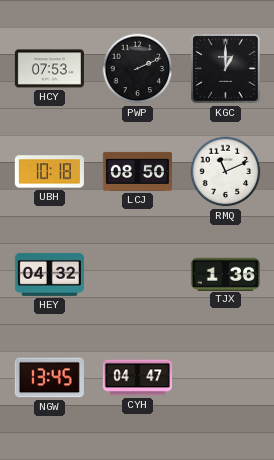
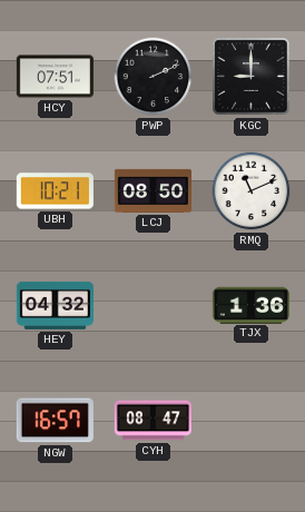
HCY: 07:53 -> 07:51
KGC: 1:00 -> 9:00
UBH: 10:18 -> 10:21
NGW: 13:45 -> 16:57
CYH: 04:47 -> 08:47
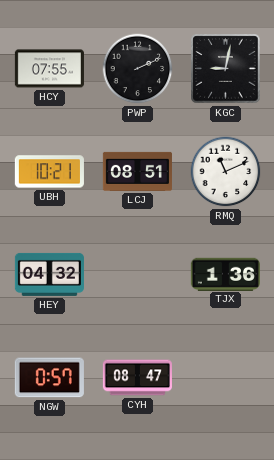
HCY: 07:51 -> 07:55
KGC: 9:00 -> 9:02
LCJ: 08:50 -> 08:51
NGW: 16:57 -> 0:57
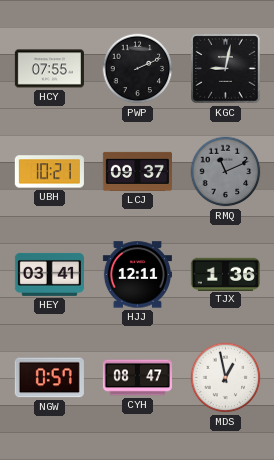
LCJ: 08:51 -> 09:37
RMQ dial: white -> grey
HEY: 04:32 -> 03:41
HJJ: none -> 12:11
MDS: none -> 12:58
